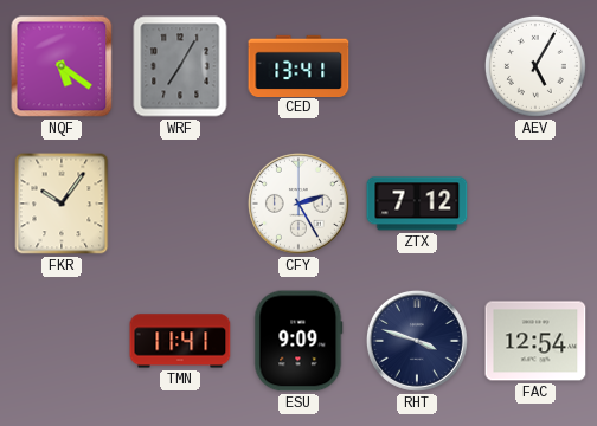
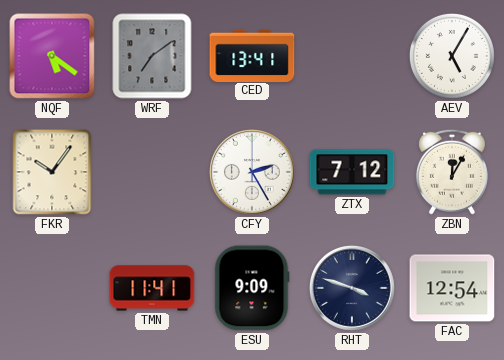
WRF: 7:05 -> 7:09
ZBN: none -> 12:05
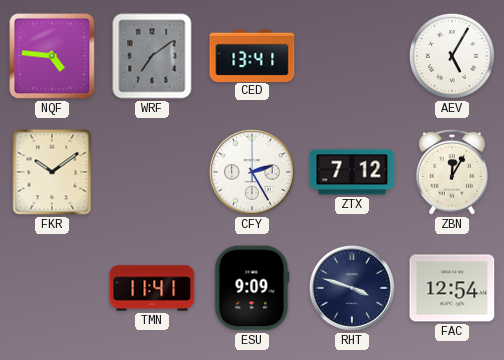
NQF: 5:21 -> 4:46
FKR: 10:06 -> 10:09
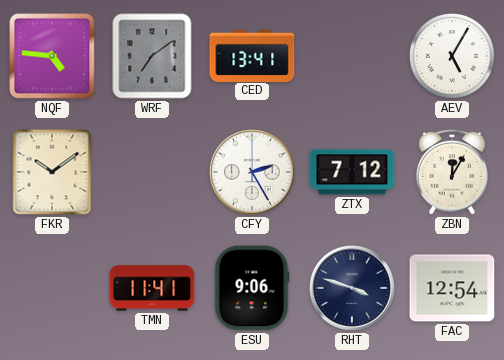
ESU: 9:09 -> 9:06
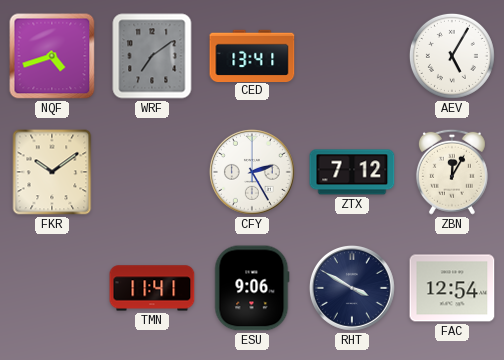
NQF: 4:46 -> 4:42
RHT: 3:48 -> 3:50
